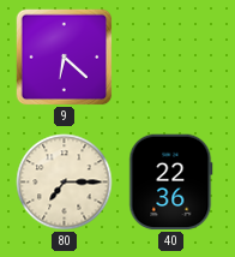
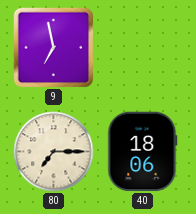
9: 6:22 -> 6:58
40: 22:36 -> 18:06
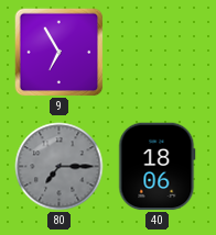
9: 6:58 -> 6:55
80 dial: cream -> grey
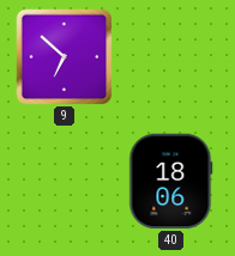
9: 6:55 -> 6:52
80: 7:15 -> none
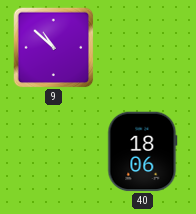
9: 6:52 -> 10:52
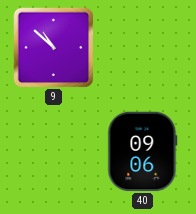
40: 18:06 -> 09:06
